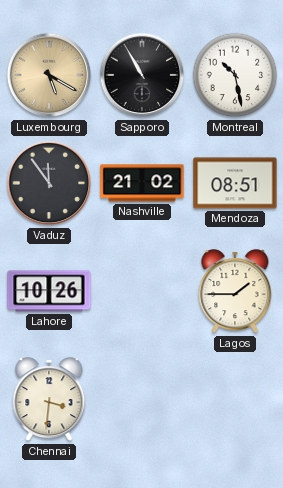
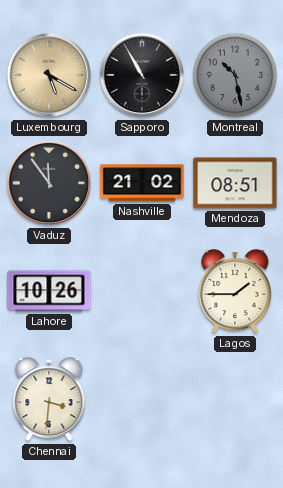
Montreal dial: white -> grey
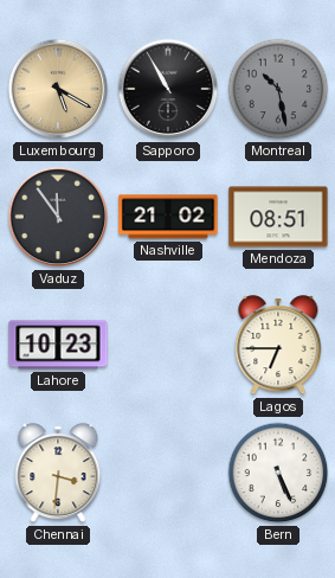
Lahore: 10:26 -> 10:23
Lagos: 1:45 -> 6:45
Bern: none -> 5:26
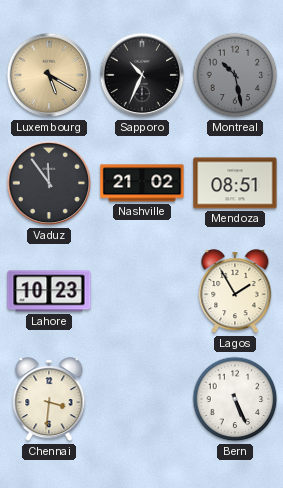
Sapporo: 10:55 -> 10:34
Lagos: 6:45 -> 1:55
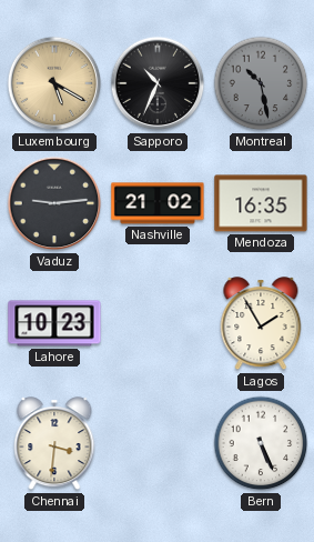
Vaduz: 11:54 -> 9:14
Mendoza: 08:51 -> 16:35
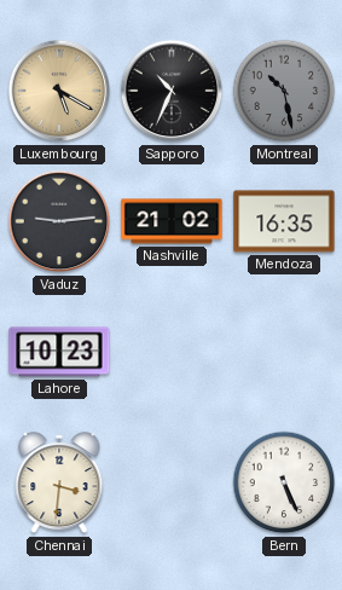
Lagos: 1:55 -> none
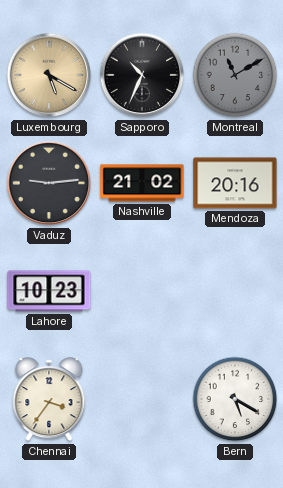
Montreal: 10:28 -> 11:10
Mendoza: 16:35 -> 20:16
Chennai: 3:31 -> 3:36
Bern: 5:26 -> 5:20
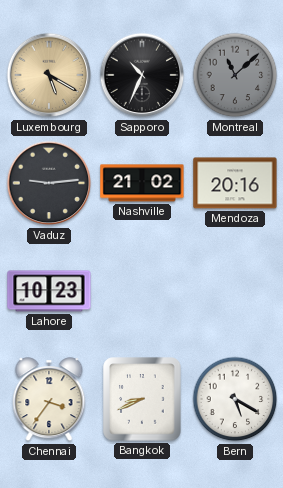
Montreal: 11:10 -> 11:08
Bangkok: none -> 8:41
